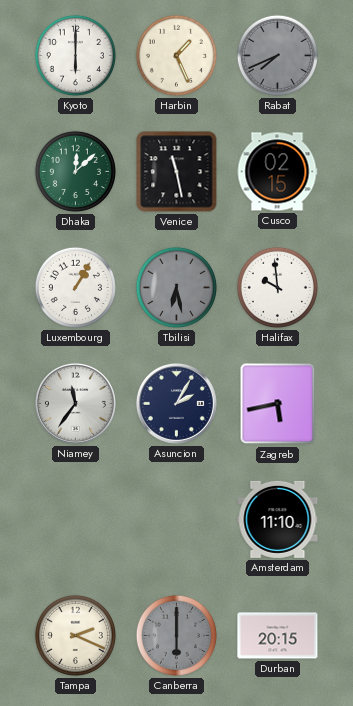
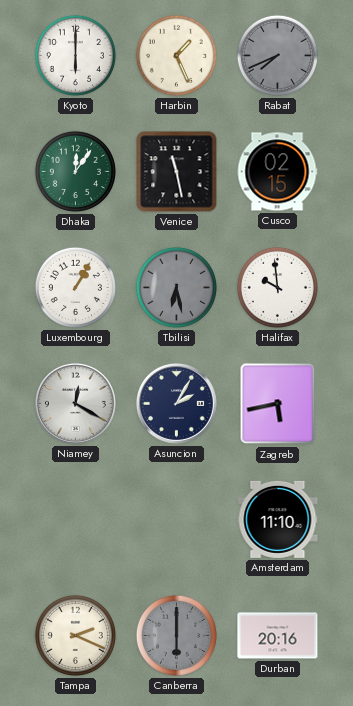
Dhaka: 12:08 -> 12:06
Niamey: 11:36 -> 12:20
Durban: 20:15 -> 20:16
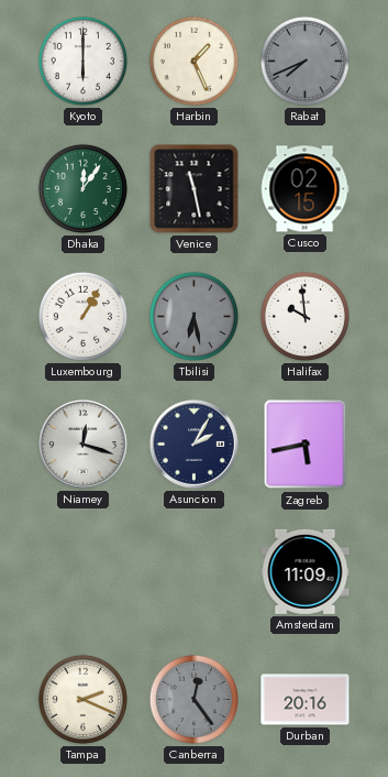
Niamey: 12:20 -> 12:18
Amsterdam: 11:10 -> 11:09
Canberra: 6:00 -> 12:24
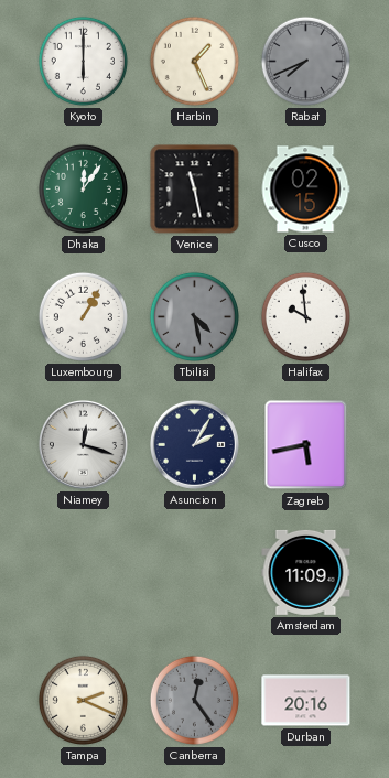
Tbilisi: 6:28 -> 4:28
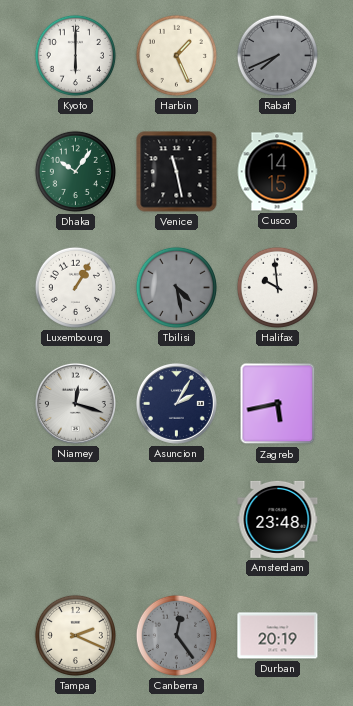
Dhaka: 12:06 -> 10:06
Cusco: 02:15 -> 14:15
Amsterdam: 11:09 -> 23:48
Durban: 20:16 -> 20:19
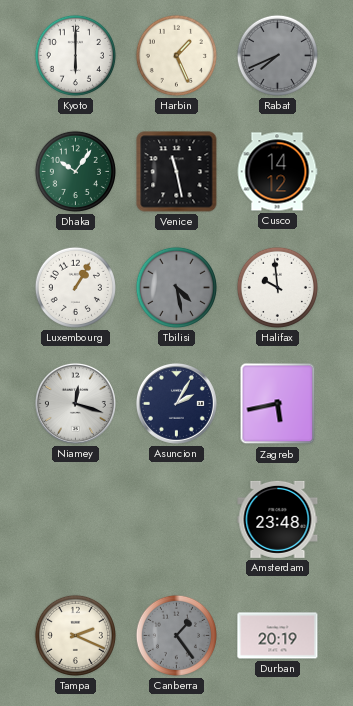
Cusco: 14:15 -> 14:12
Canberra: 12:24 -> 1:24
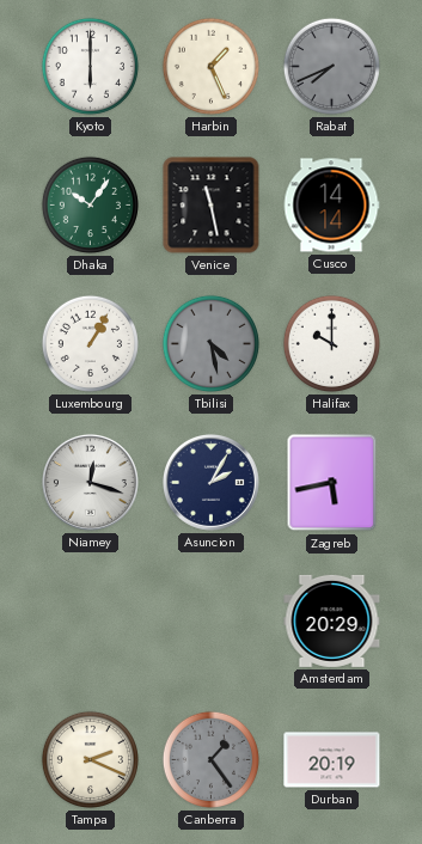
Cusco: 14:12 -> 14:14
Halifax: 9:59 -> 10:00
Amsterdam: 23:48 -> 20:29
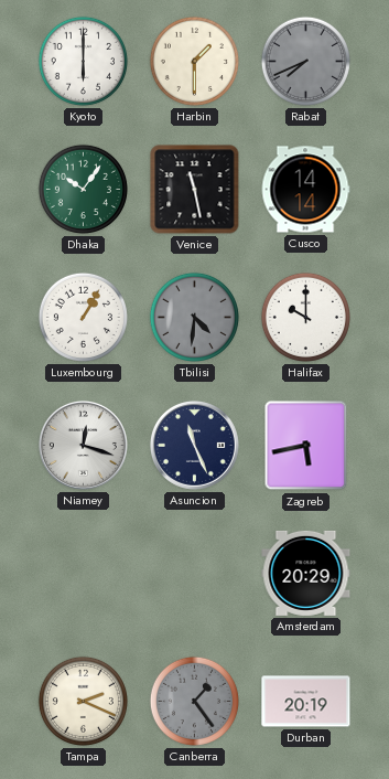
Harbin: 1:26 -> 1:30
Tbilisi: 4:28 -> 4:31
Asuncion: 2:05 -> 11:26
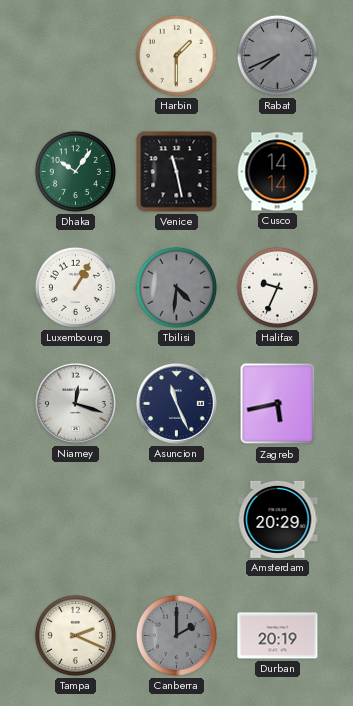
Kyoto: 6:00 -> none
Halifax: 10:00 -> 9:34
Canberra: 1:24 -> 2:00
